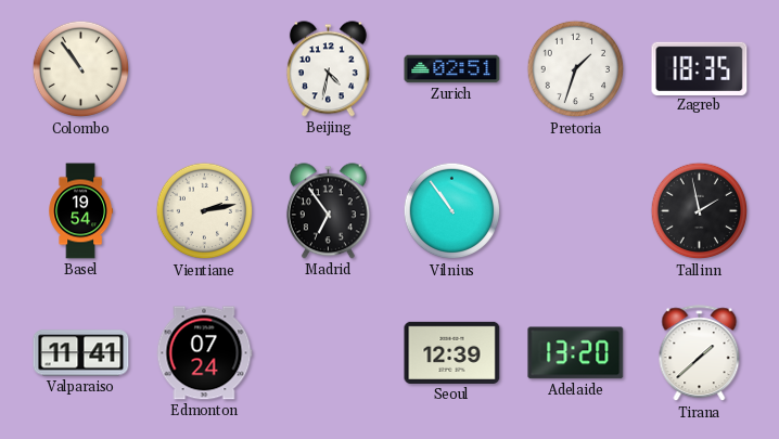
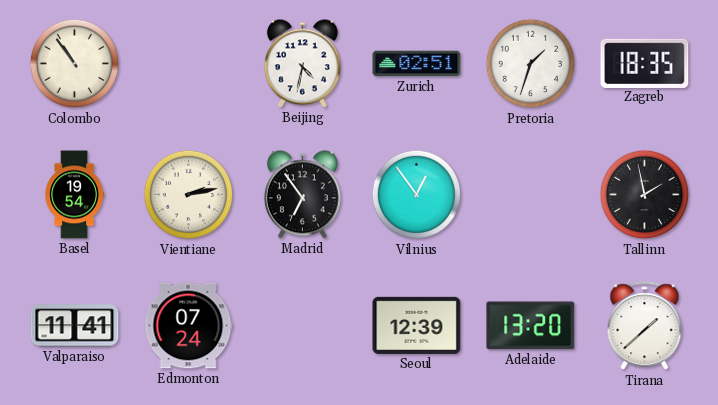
Vilnius: 10:54 -> 12:54
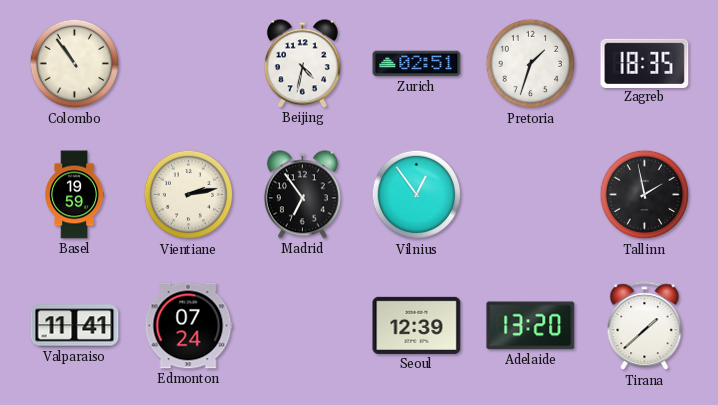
Basel: 19:54 -> 19:59
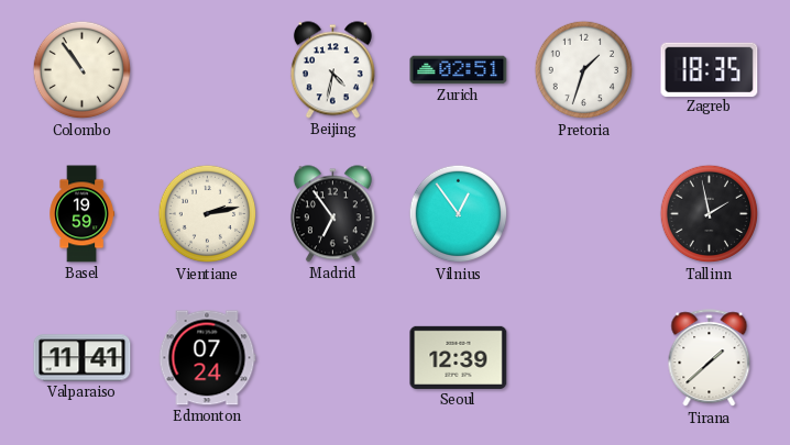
Adelaide: 13:20 -> none
